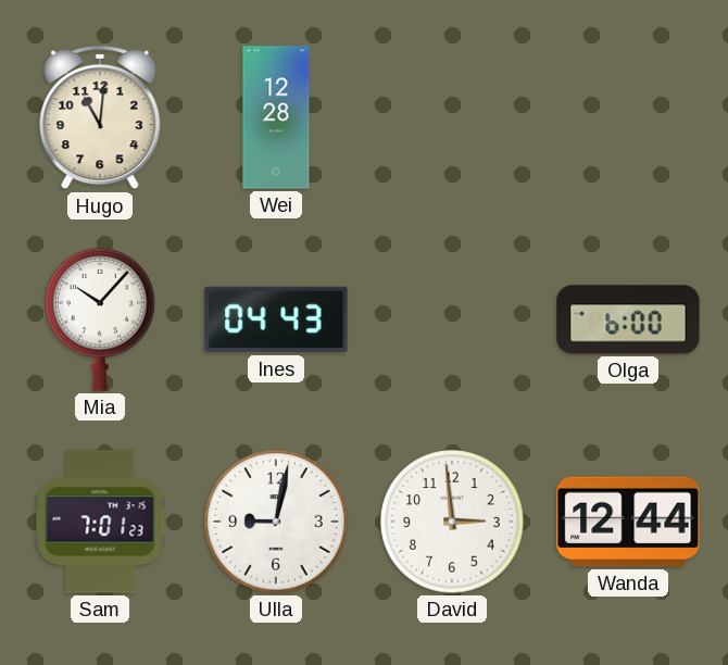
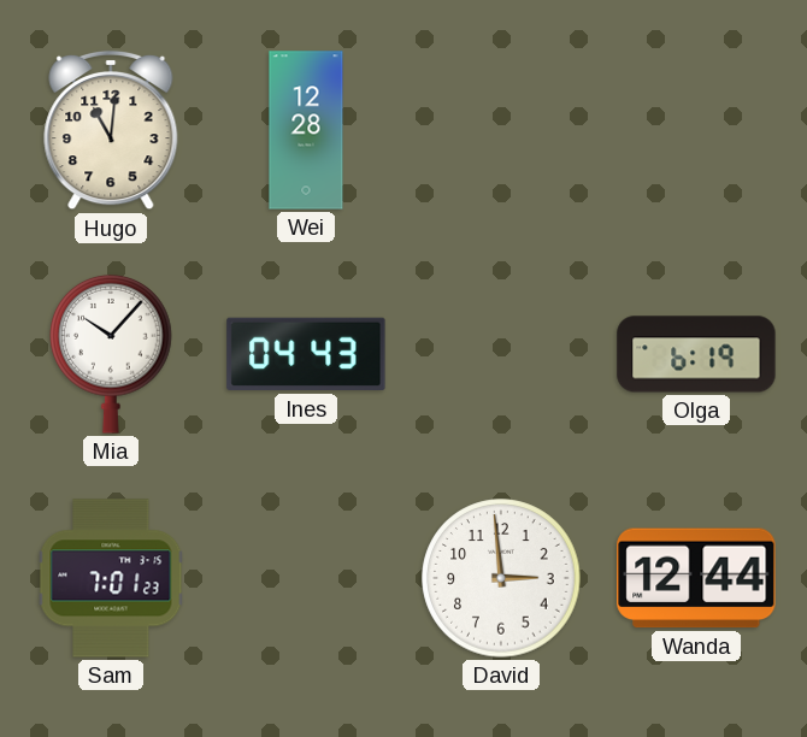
Olga: 6:00 -> 6:19
Ulla: 9:02 -> none
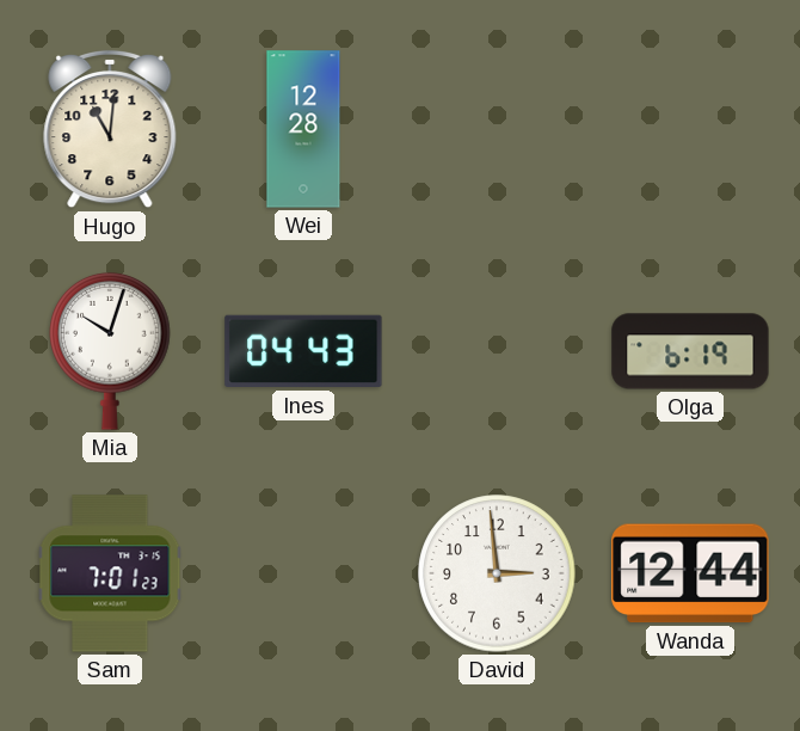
Mia: 10:07 -> 10:03
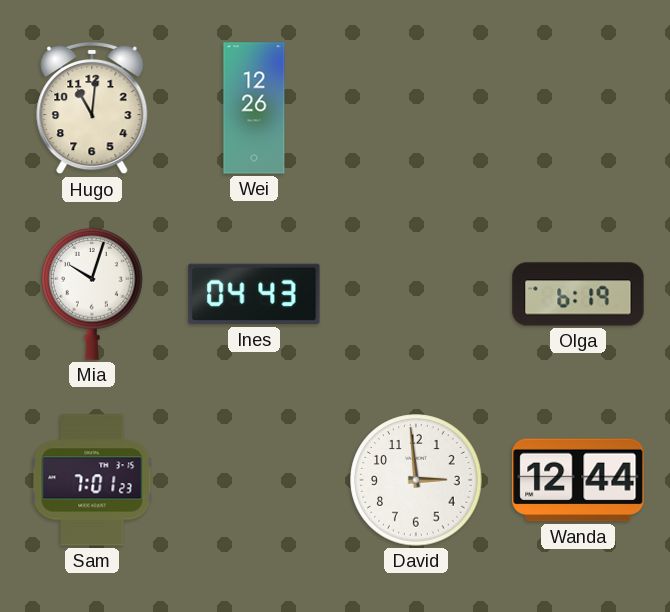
Wei: 12:28 -> 12:26
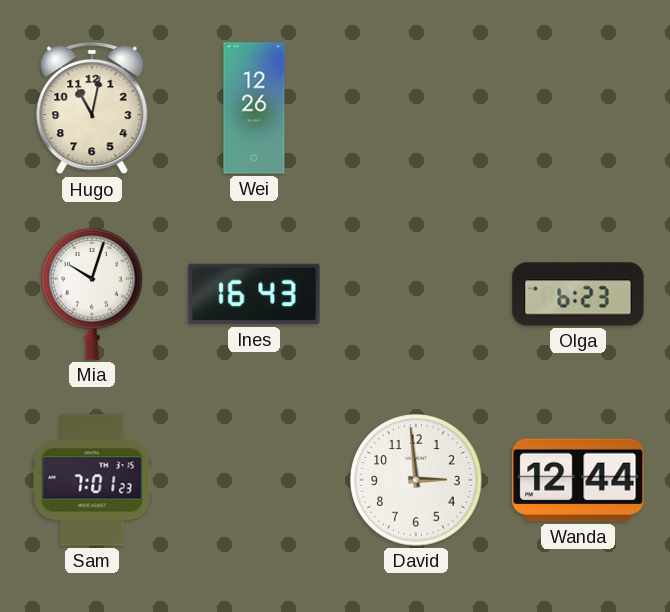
Hugo: 11:01 -> 11:02
Ines: 04:43 -> 16:43
Olga: 6:19 -> 6:23
